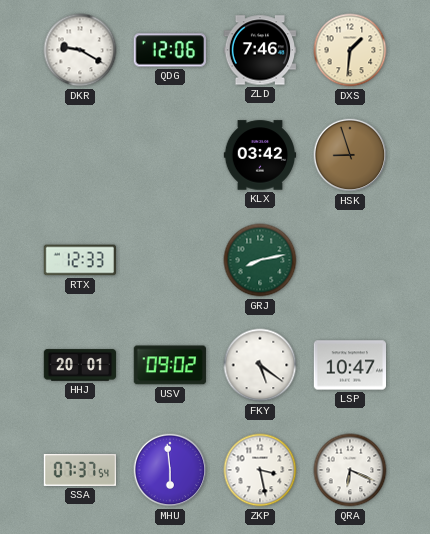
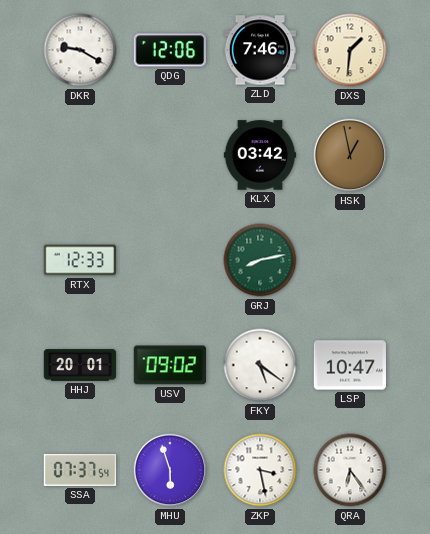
HSK: 8:57 -> 12:58
MHU: 5:59 -> 5:57
QRA: 6:19 -> 6:24
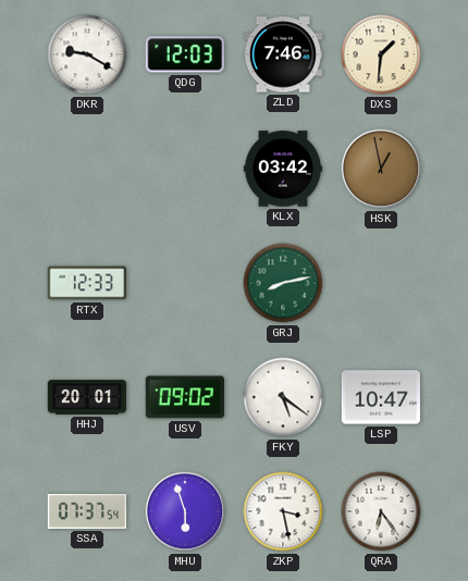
QDG: 12:06 -> 12:03
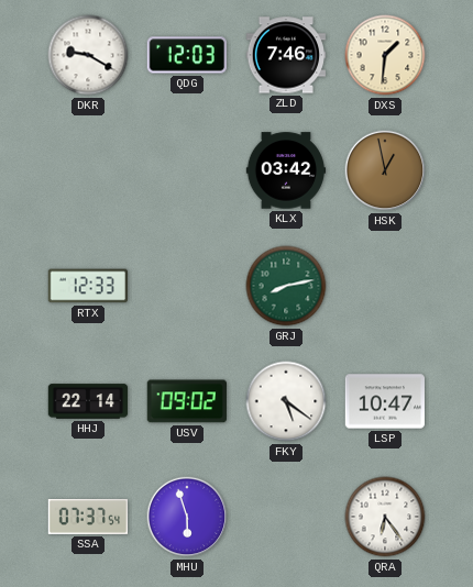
HHJ: 20:01 -> 22:14
ZKP: 3:28 -> none
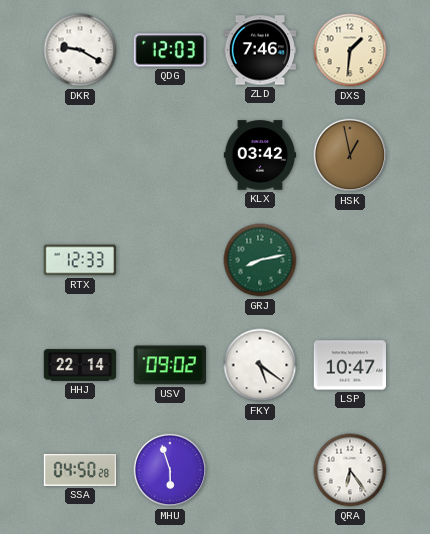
SSA: 07:37 -> 04:50
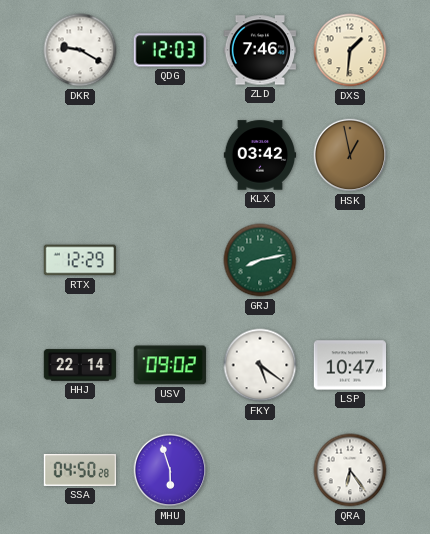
RTX: 12:33 -> 12:29
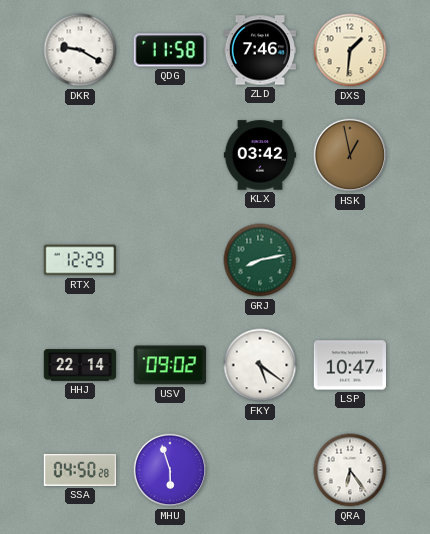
QDG: 12:03 -> 11:58
